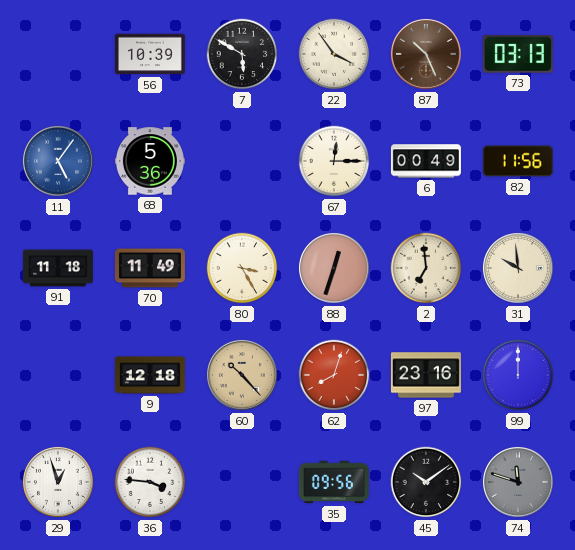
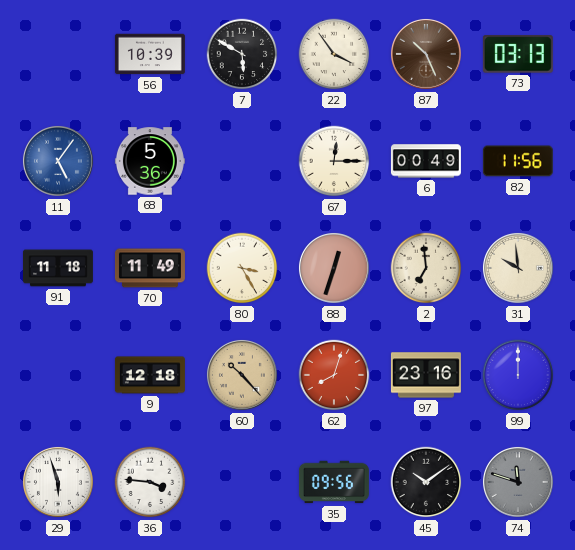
29: 12:57 -> 5:57
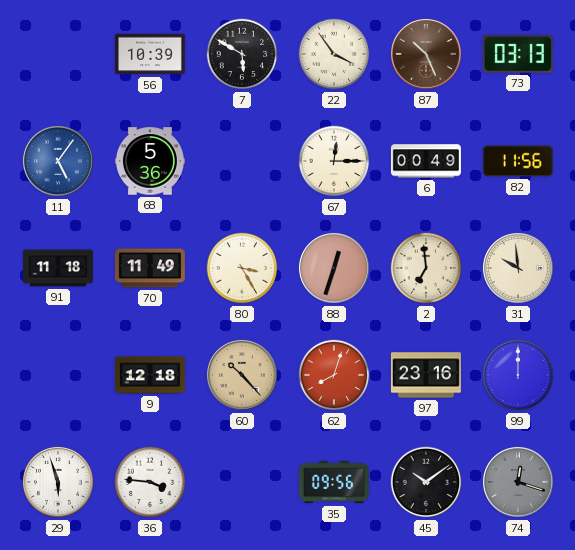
74: 11:48 -> 12:18
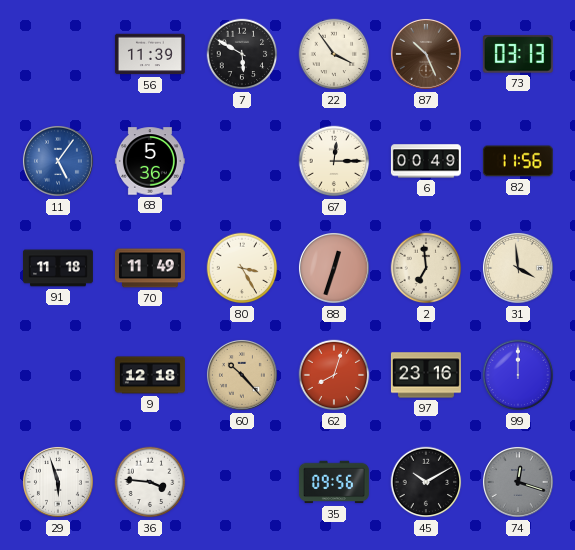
56: 10:39 -> 11:39
31: 9:59 -> 3:59
45: 10:09 -> 10:10
